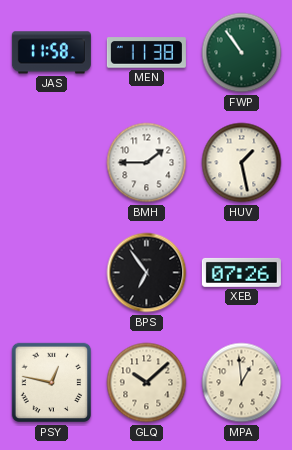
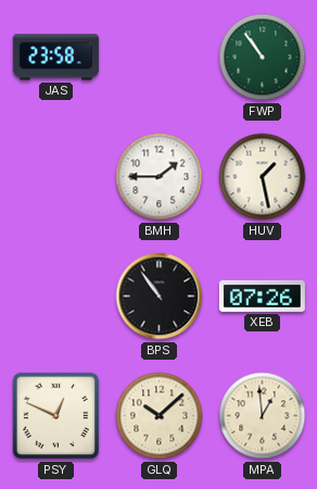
JAS: 11:58 -> 23:58
MEN: 11:38 -> none
BPS: 6:54 -> 10:54
PSY: 12:47 -> 12:49
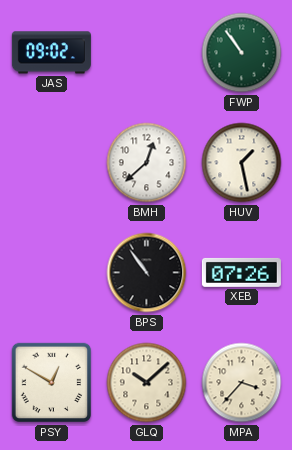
JAS: 23:58 -> 09:02
BMH: 1:45 -> 12:38
PSY: 12:49 -> 12:50
MPA: 12:59 -> 3:37
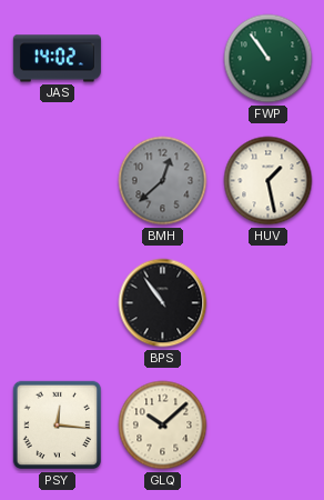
JAS: 09:02 -> 14:02
BMH dial: white -> grey
XEB: 07:26 -> none
PSY: 12:50 -> 12:16
MPA: 3:37 -> none
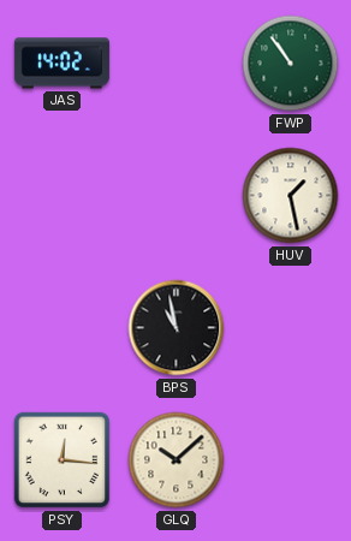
BMH: 12:38 -> none
BPS: 10:54 -> 10:58
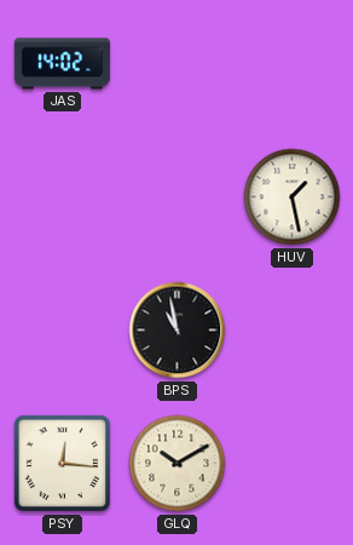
FWP: 10:54 -> none
GLQ: 10:08 -> 10:10
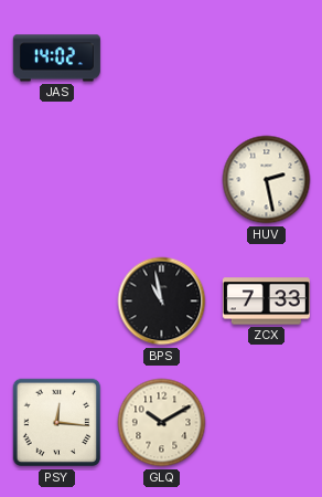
HUV: 1:28 -> 2:28
ZCX: none -> 7:33
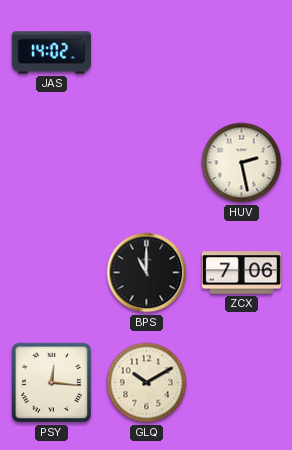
BPS: 10:58 -> 11:00
ZCX: 7:33 -> 7:06
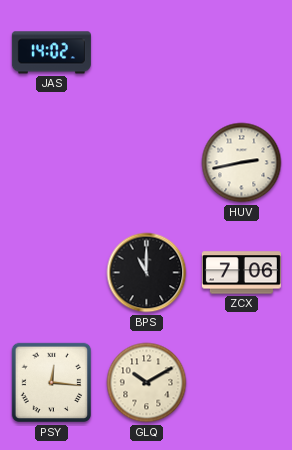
HUV: 2:28 -> 2:43
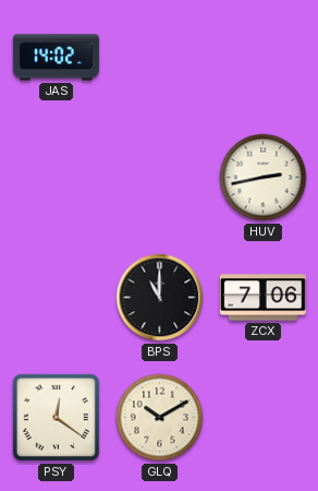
PSY: 12:16 -> 12:21
